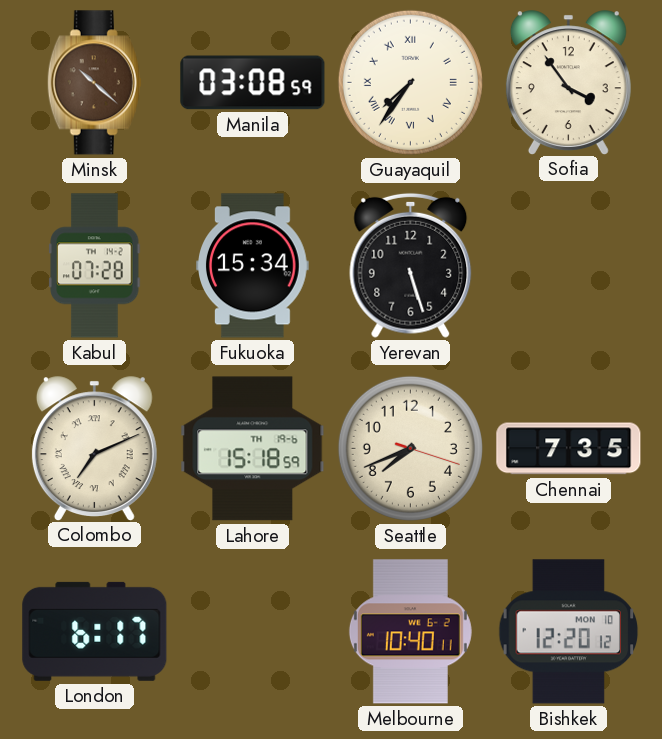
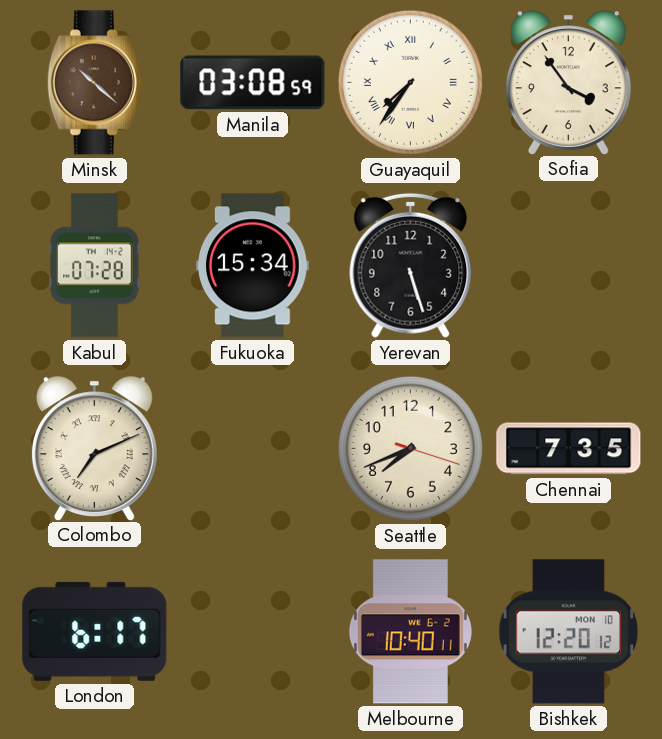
Lahore: 15:18 -> none
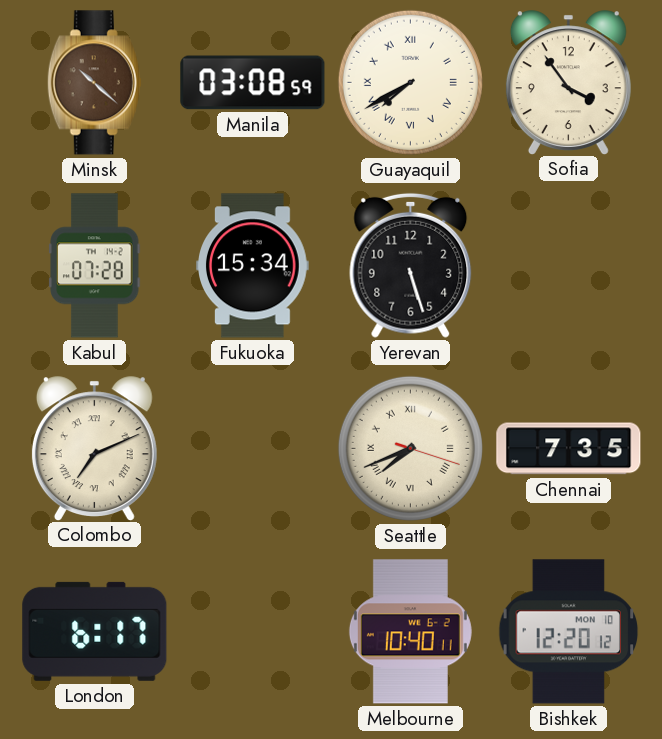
Guayaquil: 7:36 -> 7:40
Seattle numerals: Arabic -> Roman
